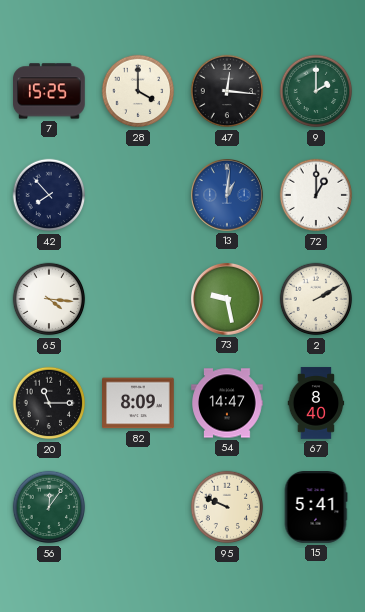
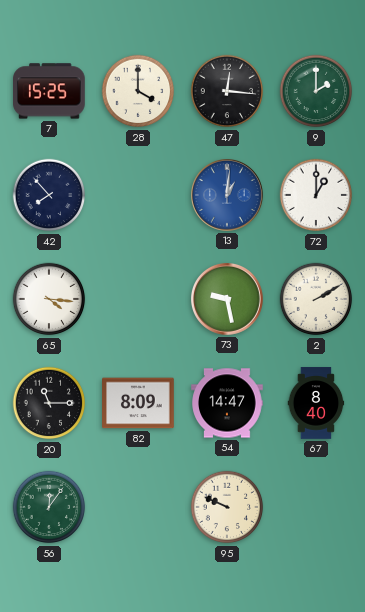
15: 5:41 -> none
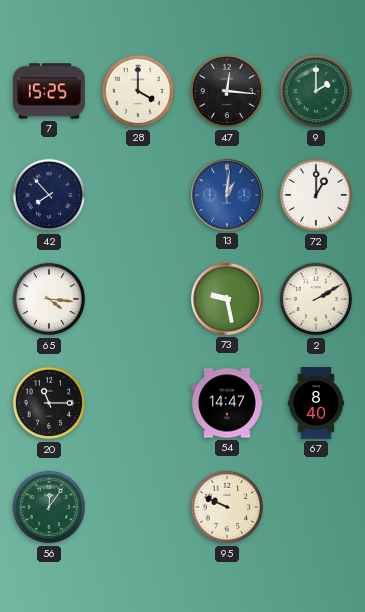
82: 8:09 -> none
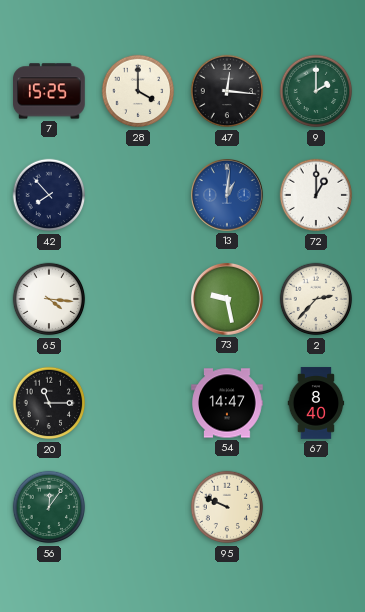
2: 2:10 -> 2:37
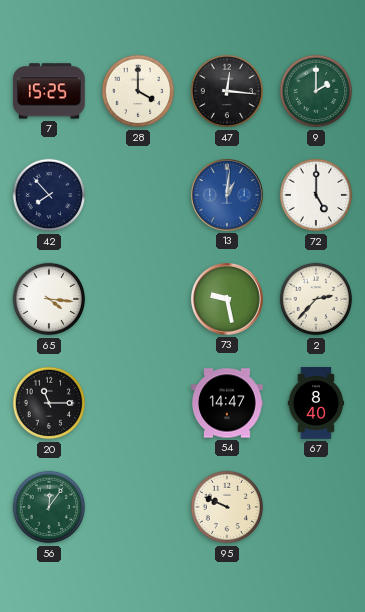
72: 1:00 -> 5:00
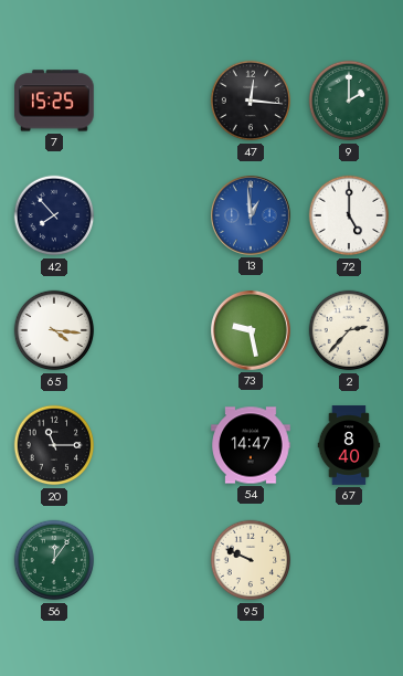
28: 4:00 -> none
13: 1:01 -> 12:59
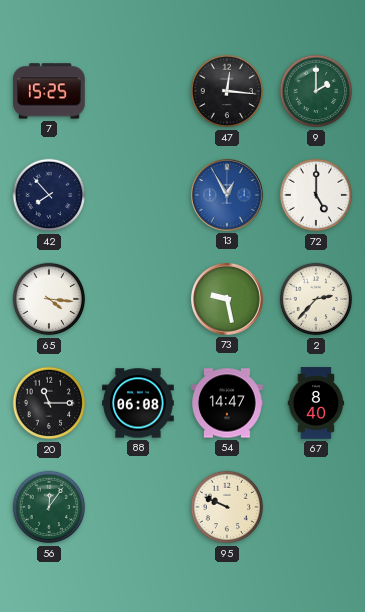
13: 12:59 -> 12:55
88: none -> 06:08
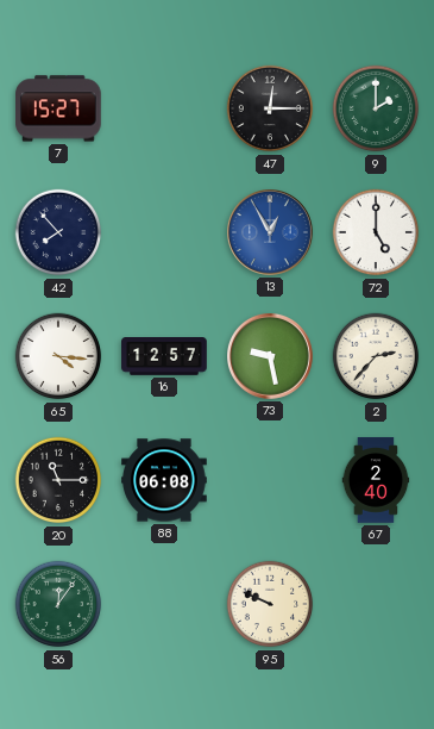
7: 15:25 -> 15:27
47: 12:16 -> 12:15
16: none -> 12:57
54: 14:47 -> none
67: 8:40 -> 2:40
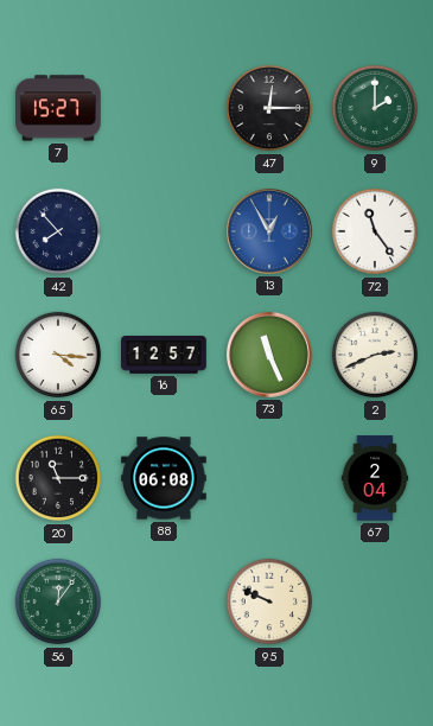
72: 5:00 -> 11:24
73: 9:28 -> 11:26
2: 2:37 -> 2:41
67: 2:40 -> 2:04
